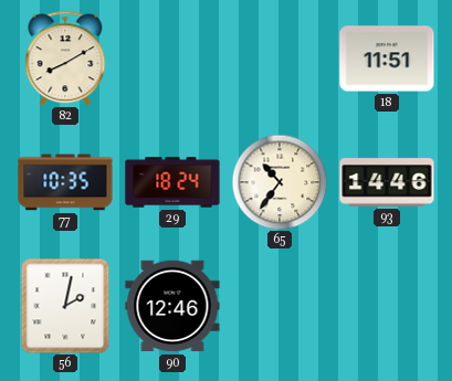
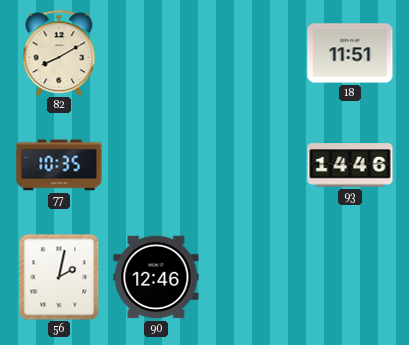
29: 18:24 -> none
65: 10:36 -> none
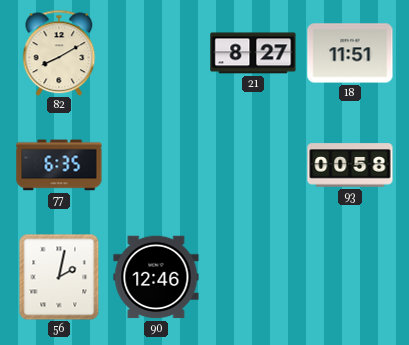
21: none -> 8:27
77: 10:35 -> 6:35
93: 14:46 -> 00:58
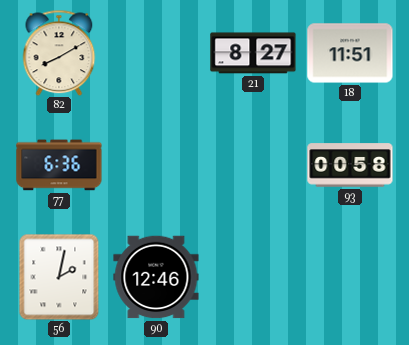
77: 6:35 -> 6:36
